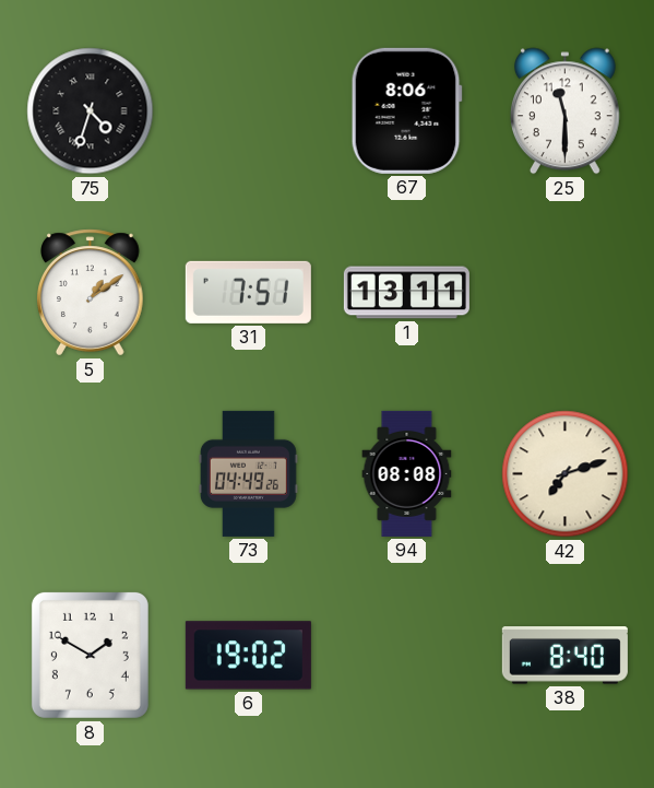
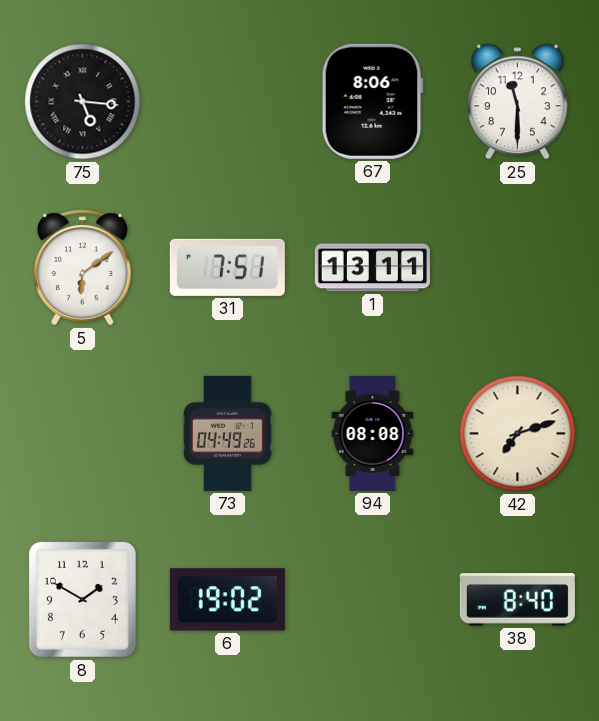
75: 4:33 -> 5:16
5: 1:09 -> 6:09
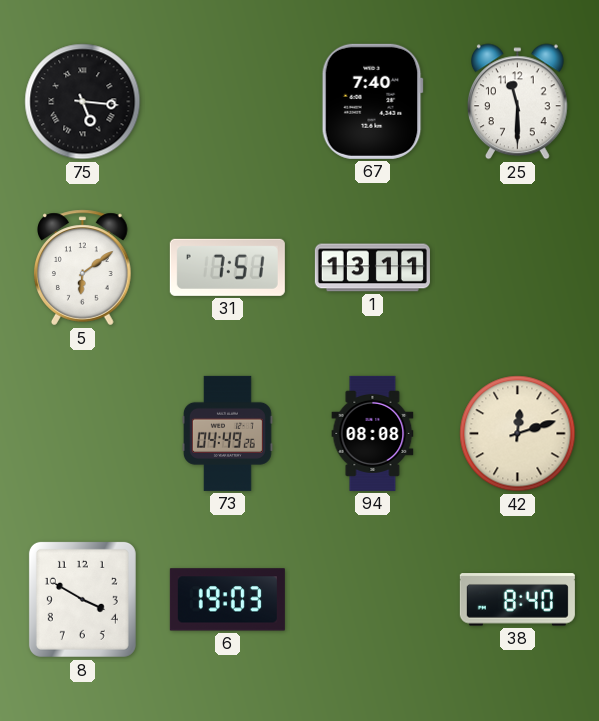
67: 8:06 -> 7:40
42: 7:12 -> 12:12
8: 1:50 -> 3:50
6: 19:02 -> 19:03
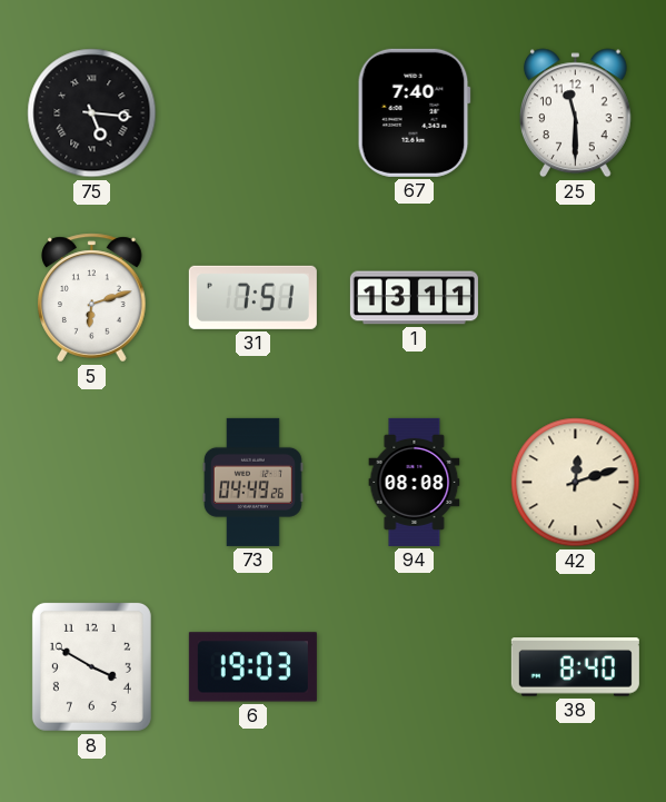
5: 6:09 -> 6:12
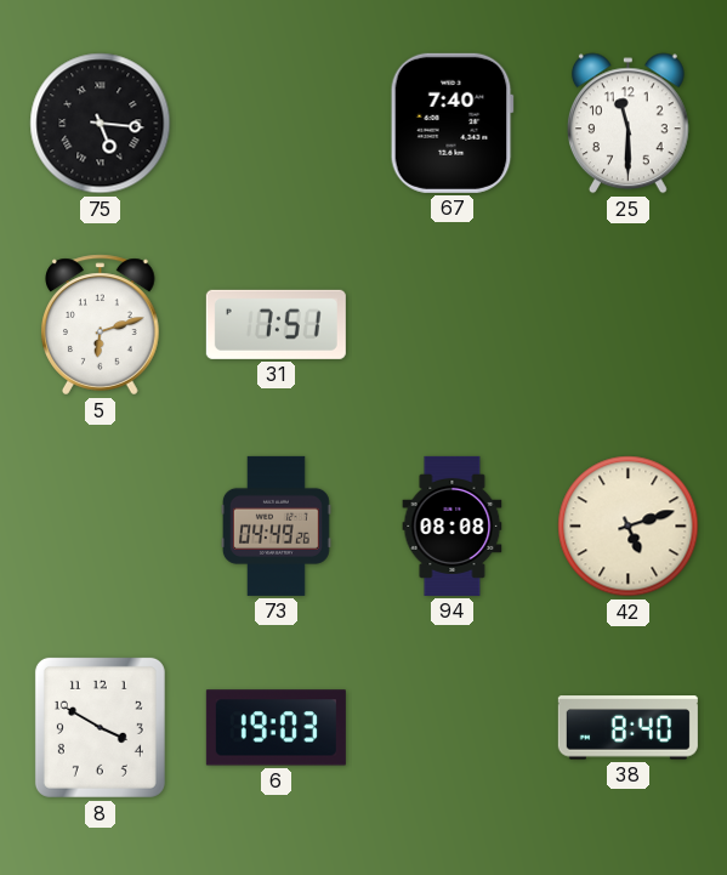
1: 13:11 -> none
42: 12:12 -> 5:12
